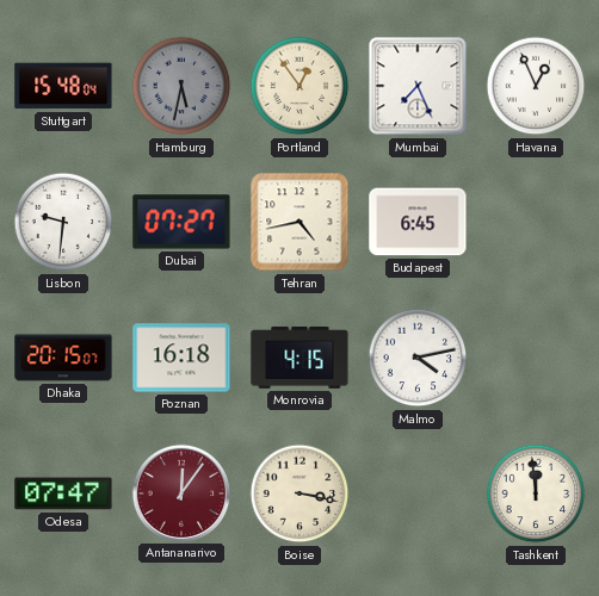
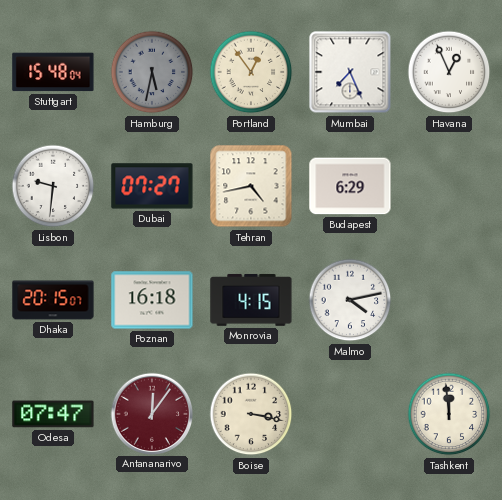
Budapest: 6:45 -> 6:29
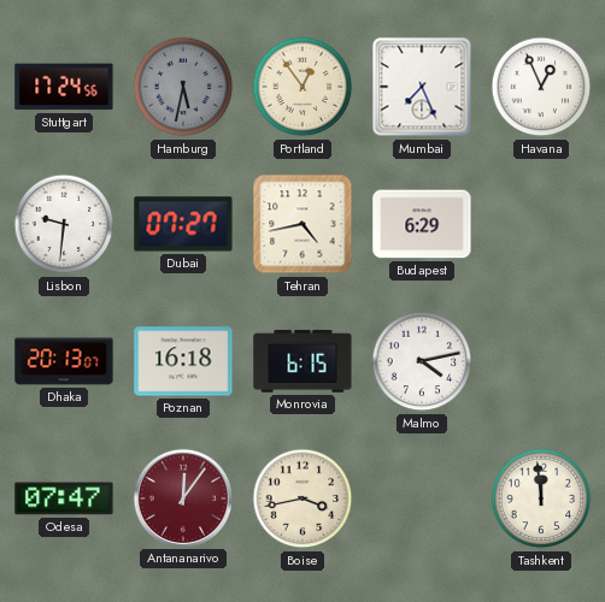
Stuttgart: 15:48 -> 17:24
Dhaka: 20:15 -> 20:13
Monrovia: 4:15 -> 6:15
Boise: 3:17 -> 3:43
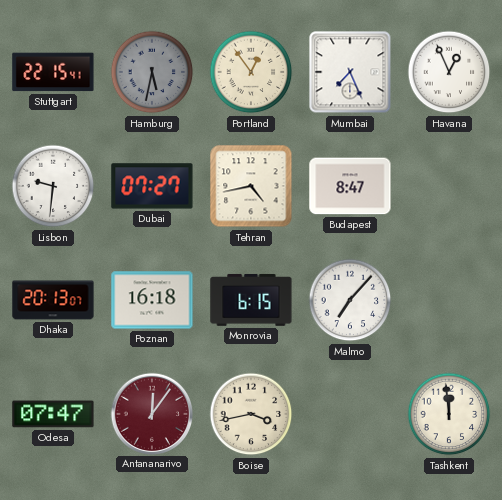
Stuttgart: 17:24 -> 22:15
Budapest: 6:29 -> 8:47
Malmo: 4:13 -> 7:07
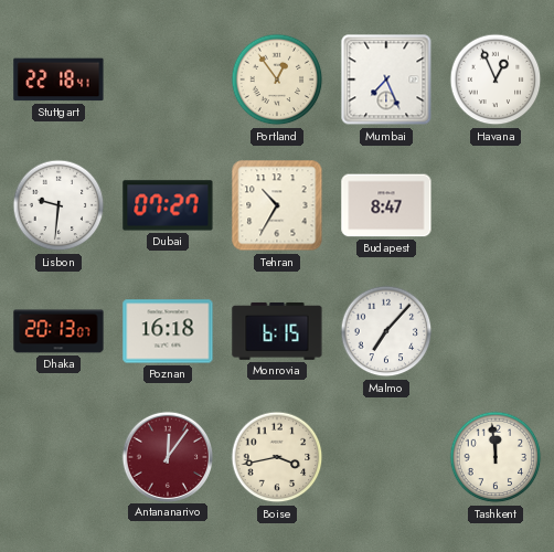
Stuttgart: 22:15 -> 22:18
Hamburg: 5:32 -> none
Tehran: 4:43 -> 10:35
Odesa: 07:47 -> none
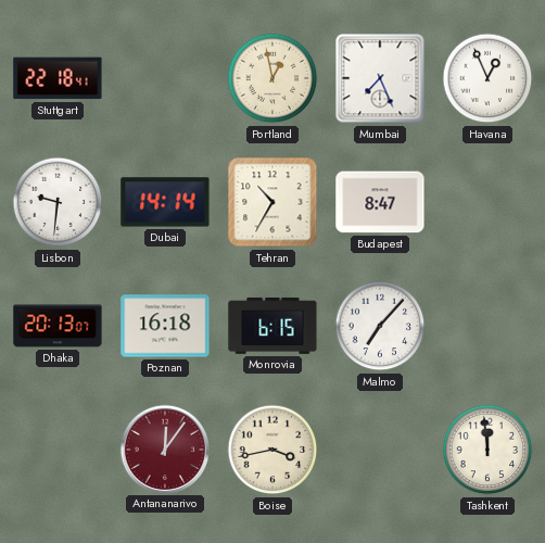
Portland: 12:54 -> 12:58
Dubai: 07:27 -> 14:14
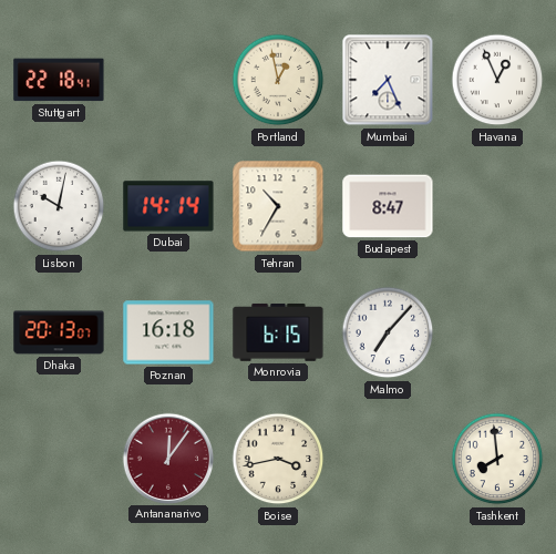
Lisbon: 9:31 -> 10:02
Tashkent: 11:59 -> 7:59
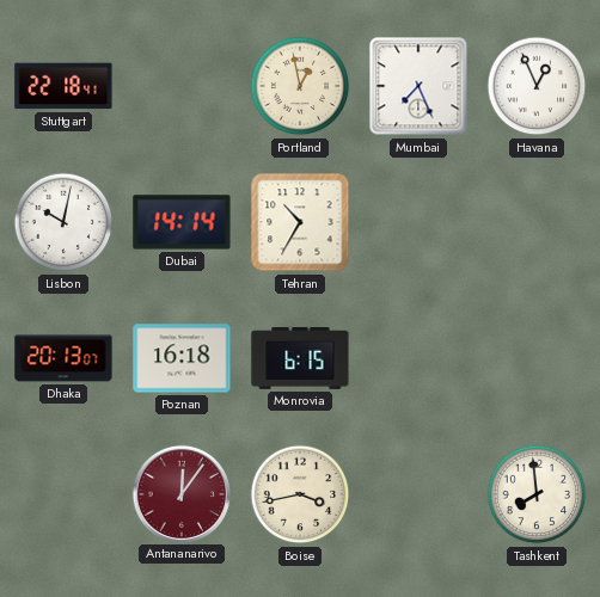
Budapest: 8:47 -> none
Malmo: 7:07 -> none
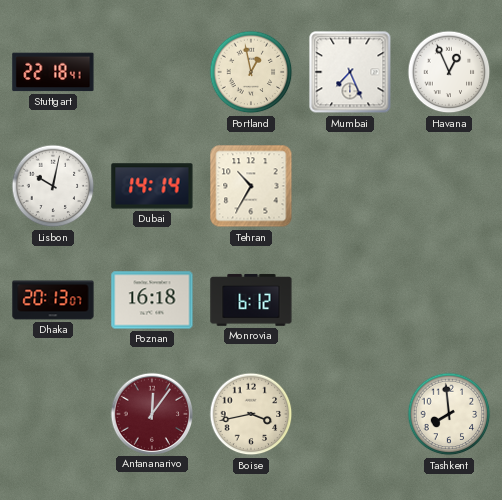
Monrovia: 6:15 -> 6:12
